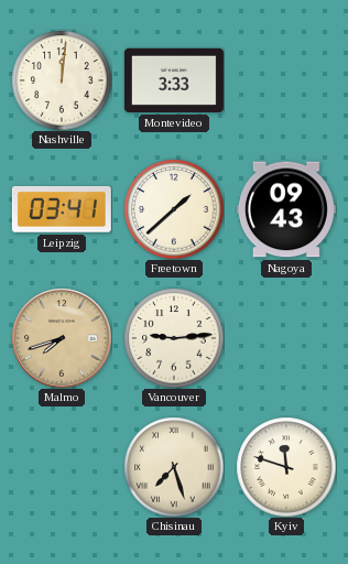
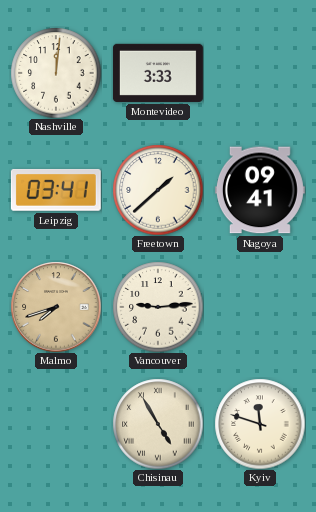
Nagoya: 09:43 -> 09:41
Chisinau: 7:27 -> 4:55
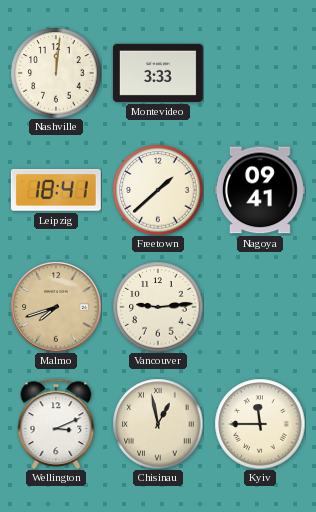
Leipzig: 03:41 -> 18:41
Wellington: none -> 3:11
Chisinau: 4:55 -> 12:58
Kyiv: 11:48 -> 11:45
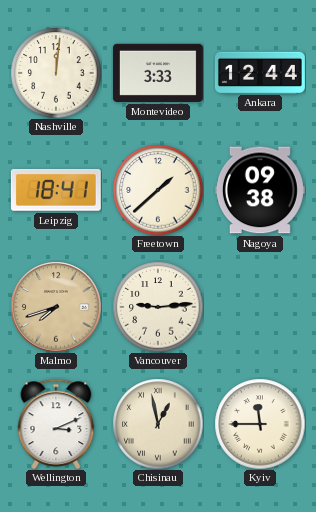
Ankara: none -> 12:44
Nagoya: 09:41 -> 09:38
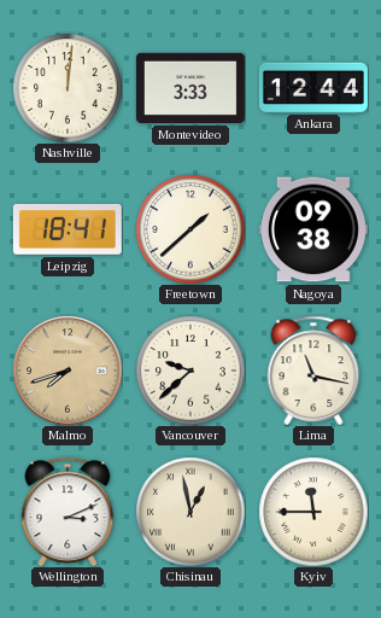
Vancouver: 9:14 -> 9:38
Lima: none -> 11:17
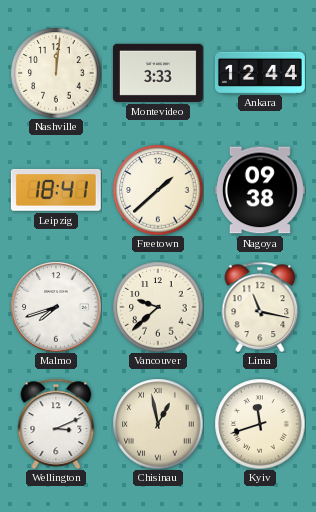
Malmo dial: champagne -> white
Kyiv: 11:45 -> 11:42
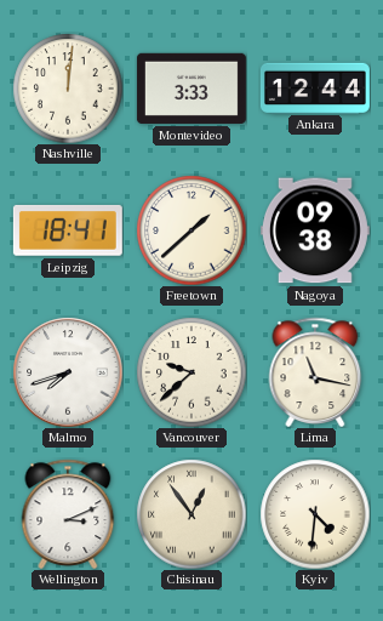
Chisinau: 12:58 -> 12:54
Kyiv: 11:42 -> 4:31
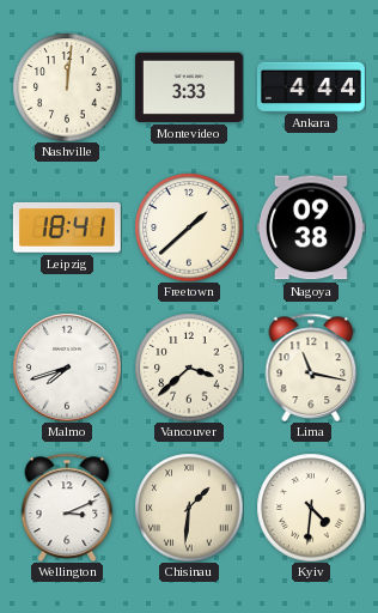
Ankara: 12:44 -> 4:44
Vancouver: 9:38 -> 3:38
Chisinau: 12:54 -> 1:31
